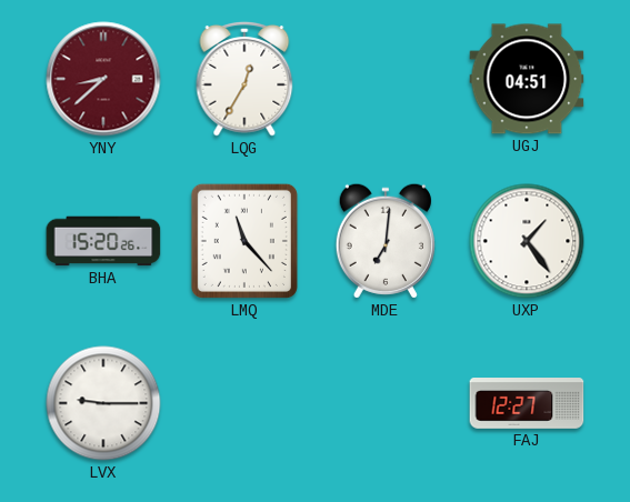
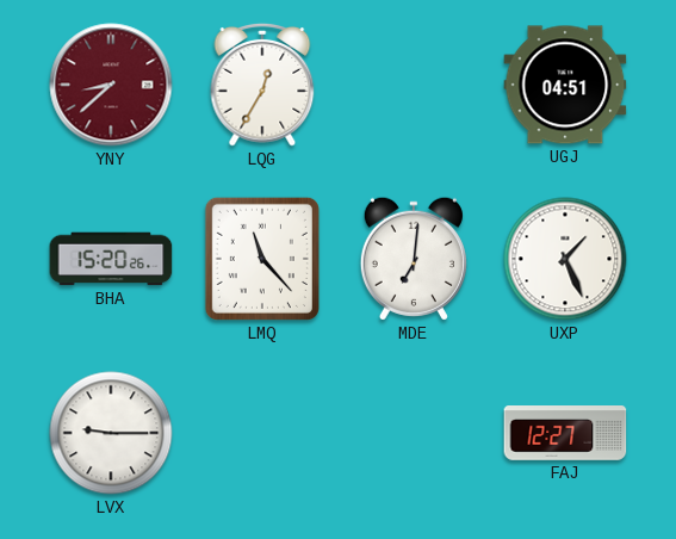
UXP: 1:24 -> 1:26
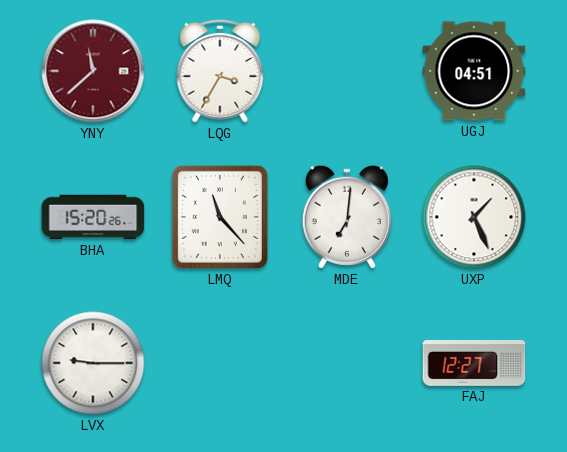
YNY: 8:38 -> 11:38
LQG: 12:35 -> 3:35
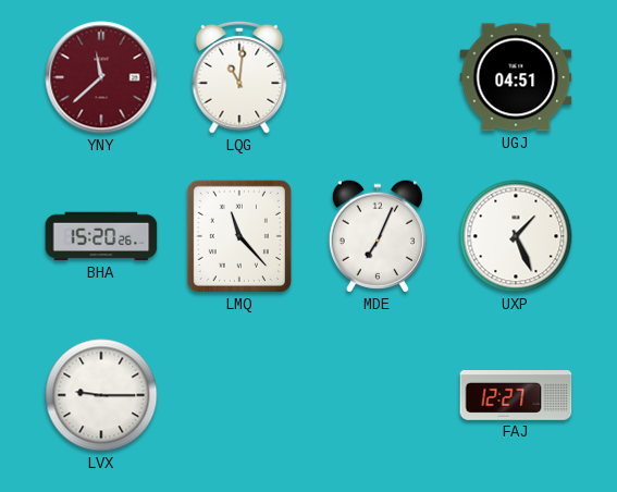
LQG: 3:35 -> 11:01
MDE: 7:01 -> 7:04
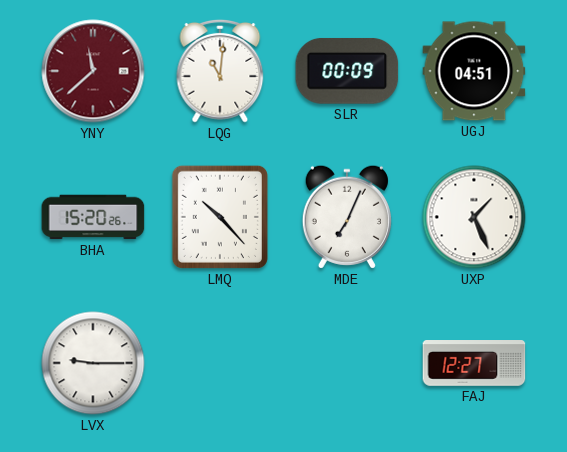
SLR: none -> 00:09
LMQ: 11:23 -> 10:23
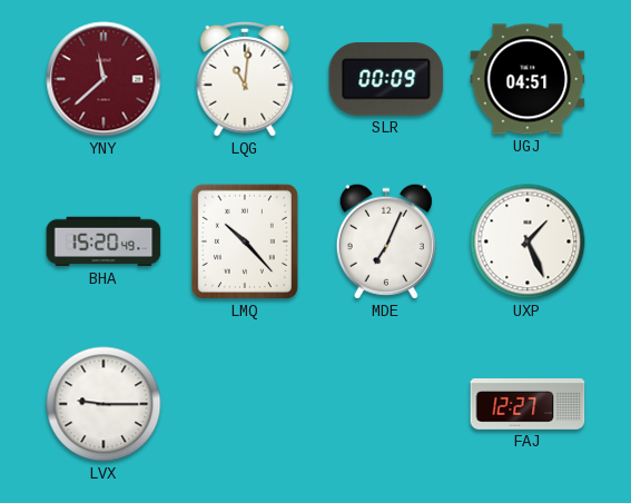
BHA: 15:20:26 -> 15:20:49
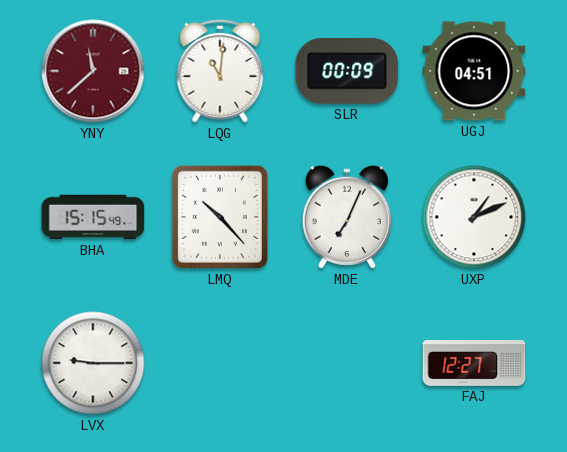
BHA: 15:20 -> 15:15
UXP: 1:26 -> 1:11
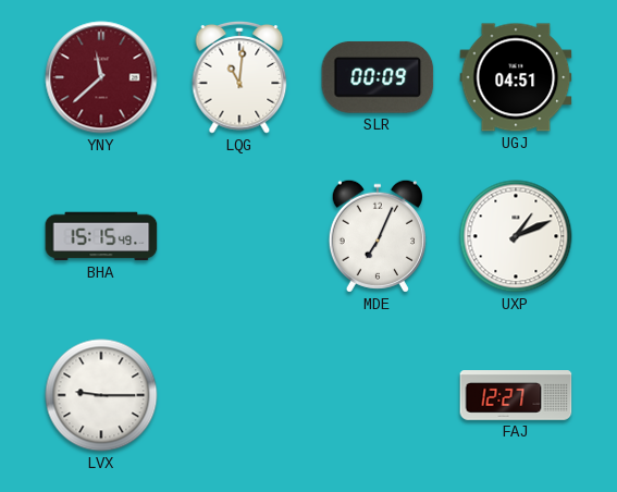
LMQ: 10:23 -> none
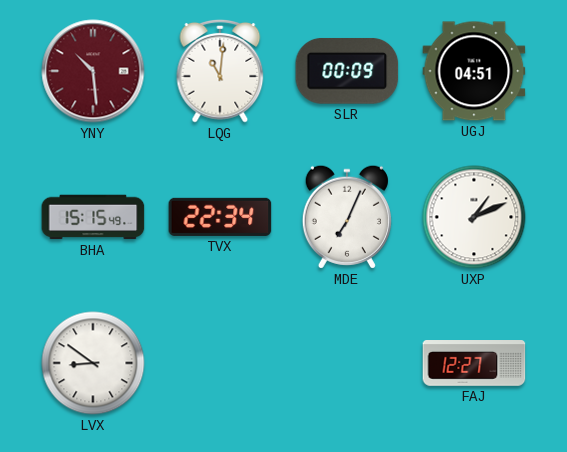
YNY: 11:38 -> 10:29
TVX: none -> 22:34
LVX: 9:15 -> 8:51
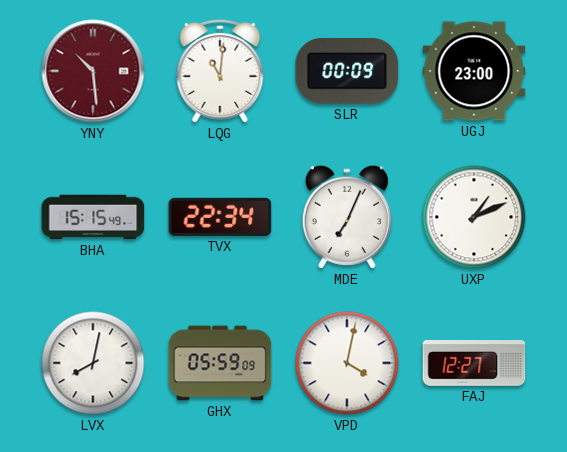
UGJ: 04:51 -> 23:00
LVX: 8:51 -> 8:02
GHX: none -> 05:59
VPD: none -> 4:02
